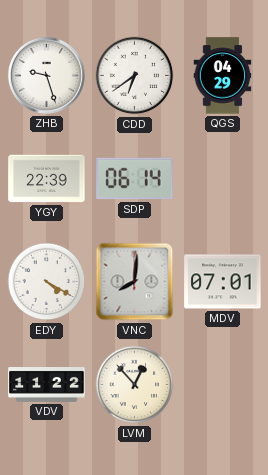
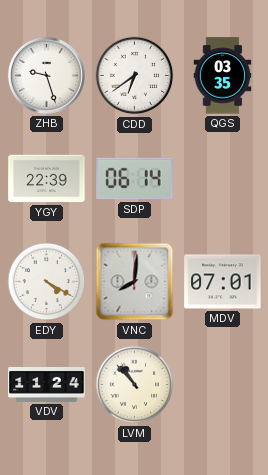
QGS: 04:29 -> 03:35
VDV: 11:22 -> 11:24
LVM: 12:53 -> 10:53
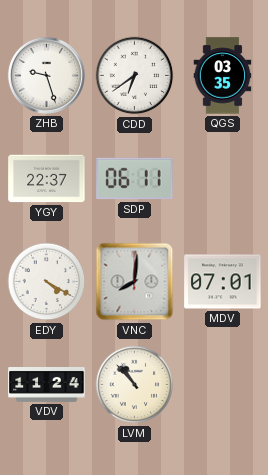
YGY: 22:39 -> 22:37
SDP: 06:14 -> 06:11
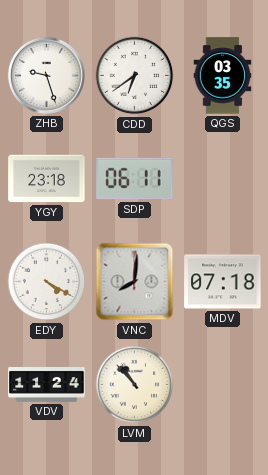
YGY: 22:37 -> 23:18
MDV: 07:01 -> 07:18
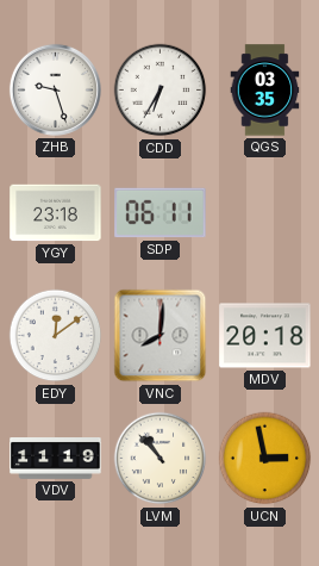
CDD: 6:39 -> 6:35
EDY: 4:20 -> 12:09
MDV: 07:18 -> 20:18
VDV: 11:24 -> 11:19
UCN: none -> 2:58
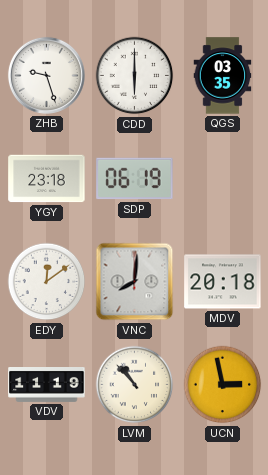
CDD: 6:35 -> 6:00
SDP: 06:11 -> 06:19
